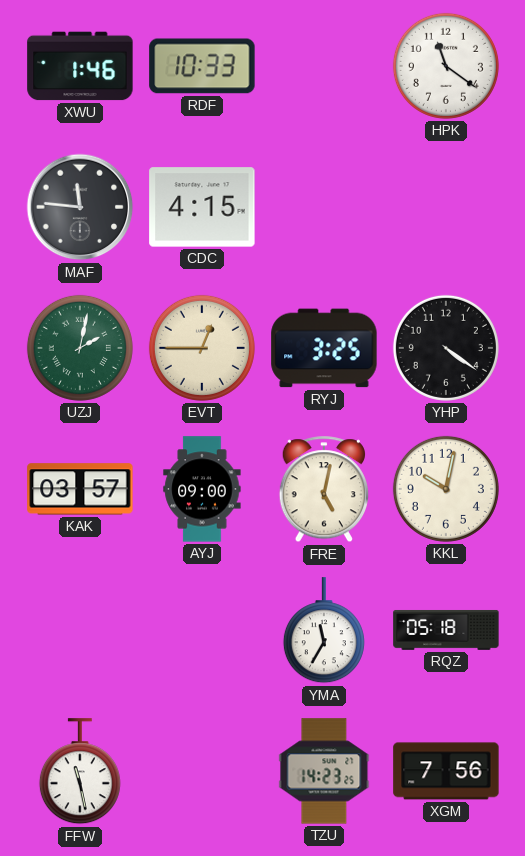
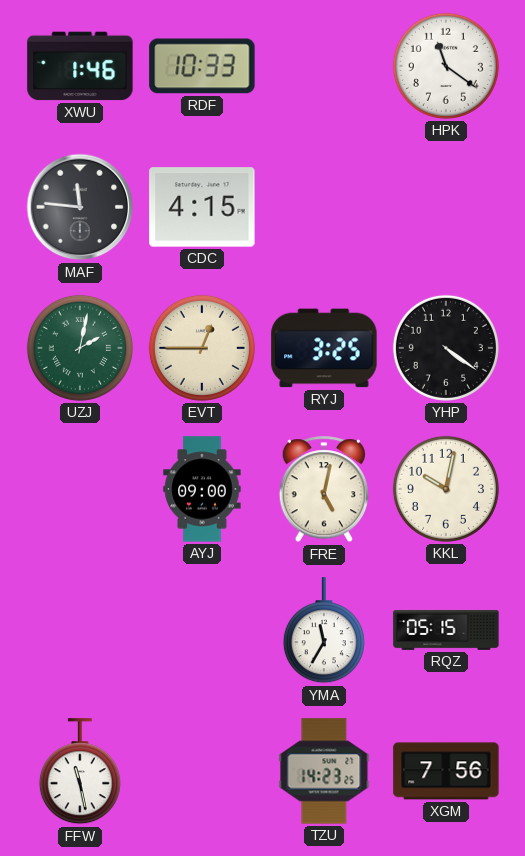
KAK: 03:57 -> none
RQZ: 05:18 -> 05:15
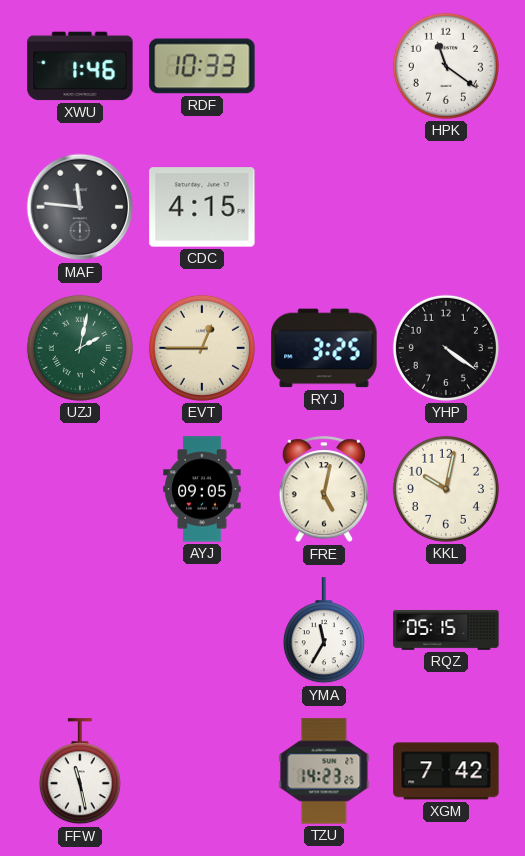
AYJ: 09:00 -> 09:05
XGM: 7:56 -> 7:42
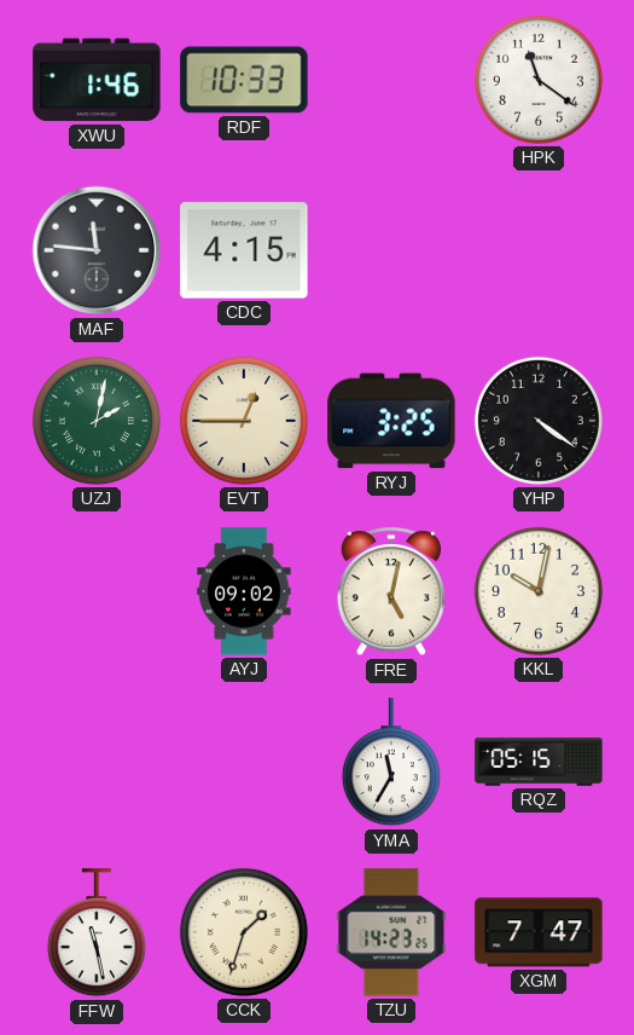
AYJ: 09:05 -> 09:02
CCK: none -> 1:33
XGM: 7:42 -> 7:47
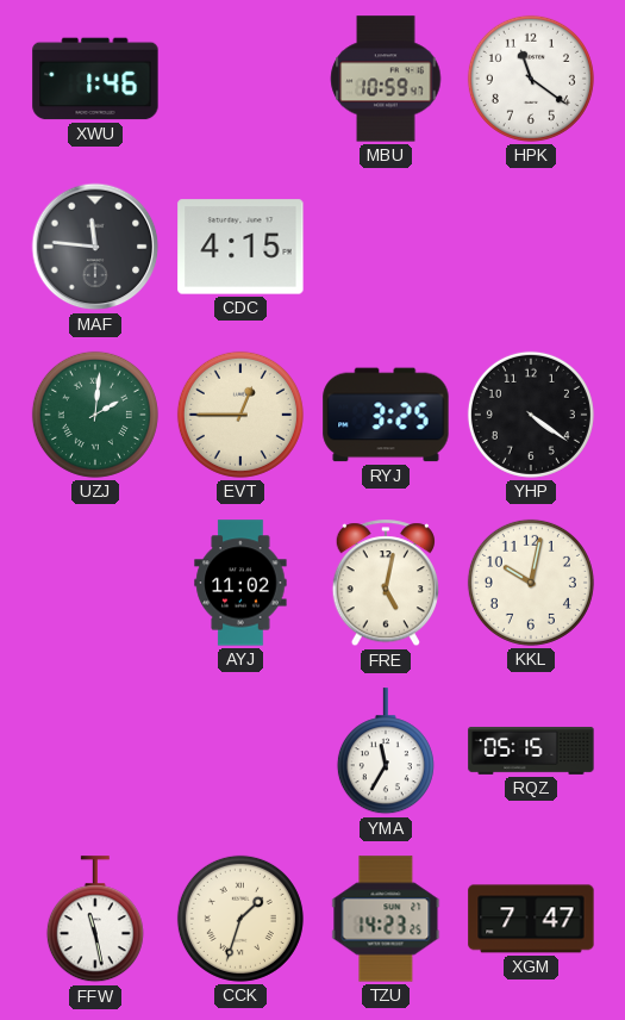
RDF: 10:33 -> none
MBU: none -> 10:59
UZJ: 2:02 -> 2:01
AYJ: 09:02 -> 11:02
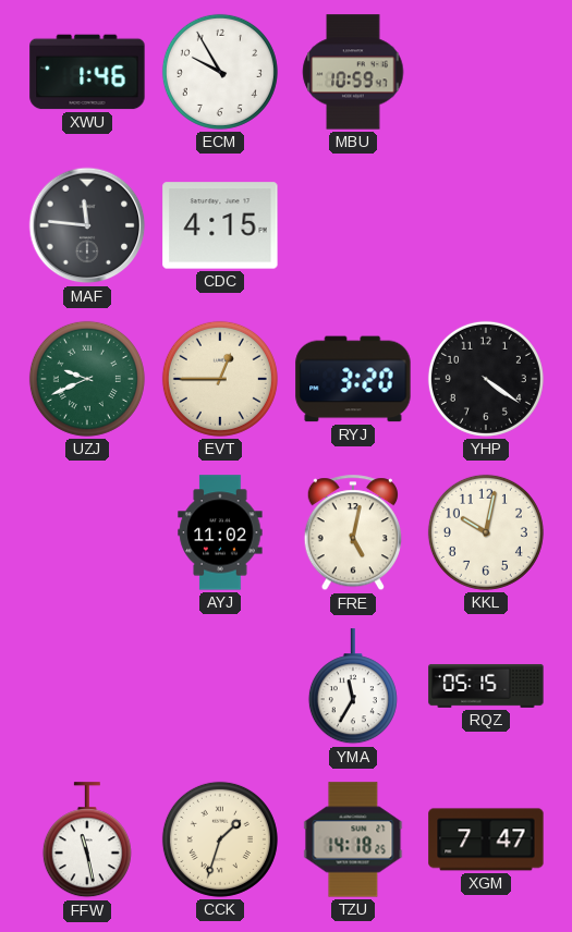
ECM: none -> 9:55
HPK: 11:21 -> none
UZJ: 2:01 -> 9:41
RYJ: 3:25 -> 3:20
TZU: 14:23 -> 14:18
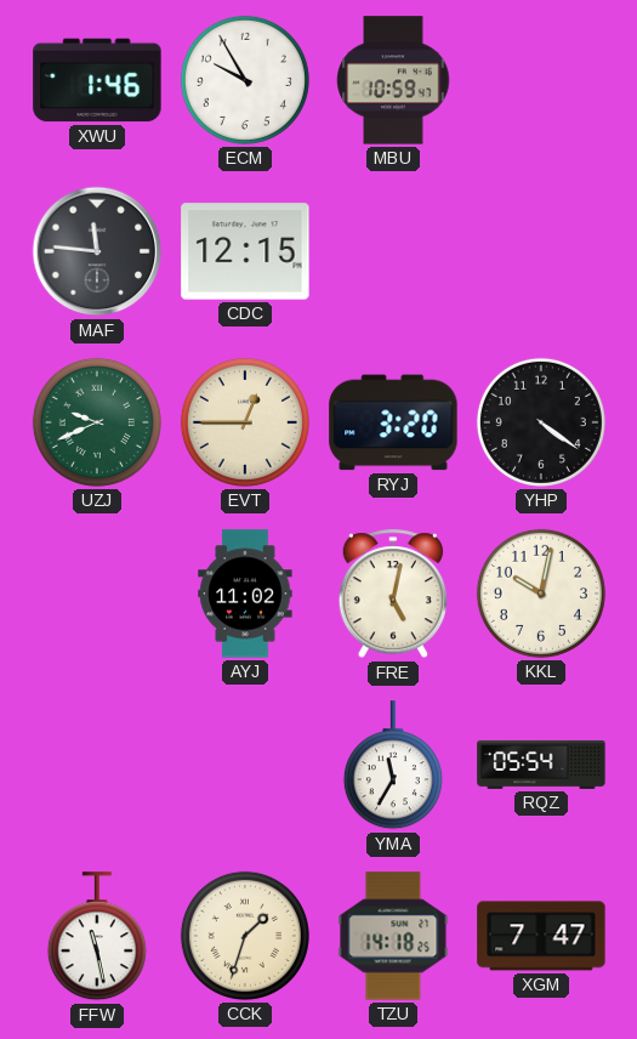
CDC: 4:15 -> 12:15
RQZ: 05:15 -> 05:54
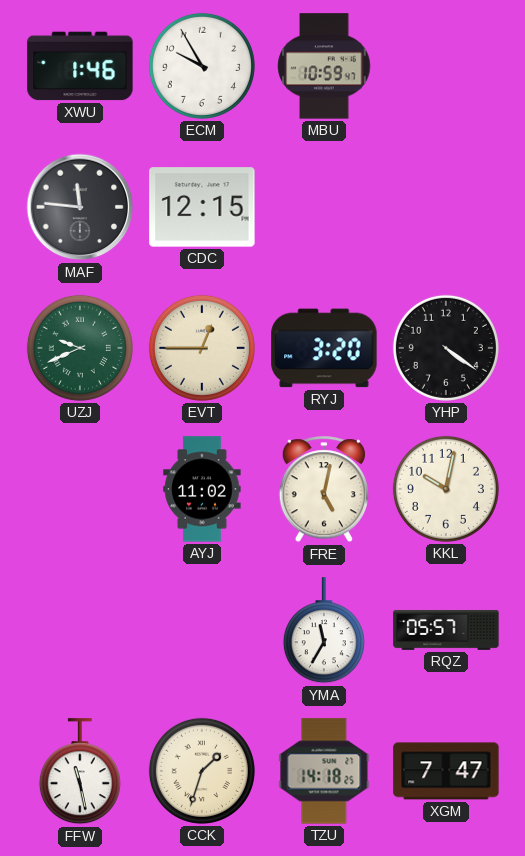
RQZ: 05:54 -> 05:57
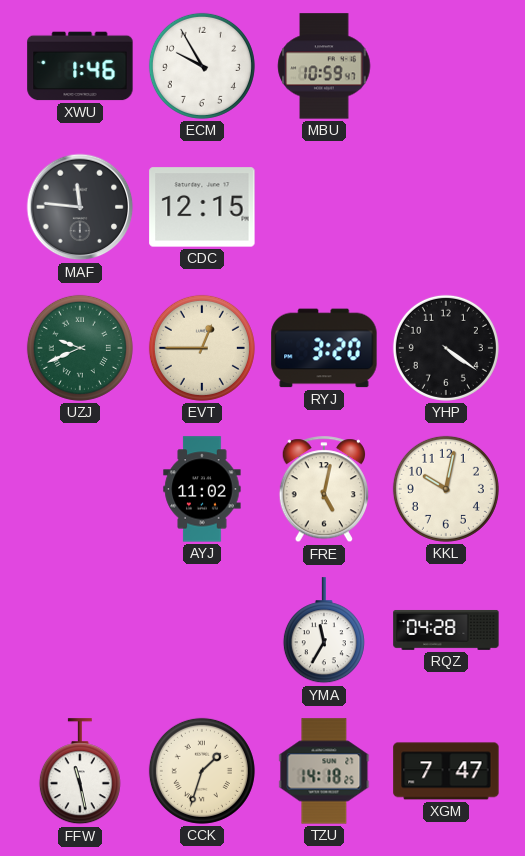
RQZ: 05:57 -> 04:28
